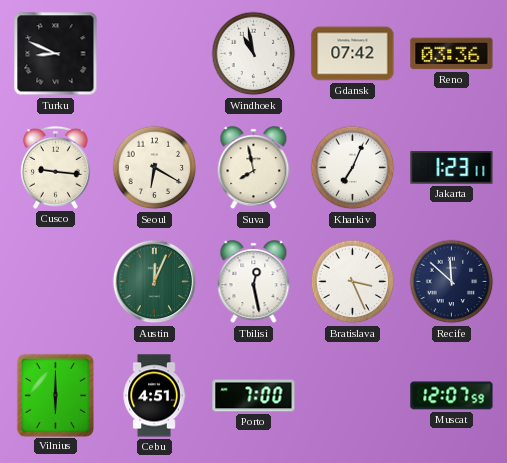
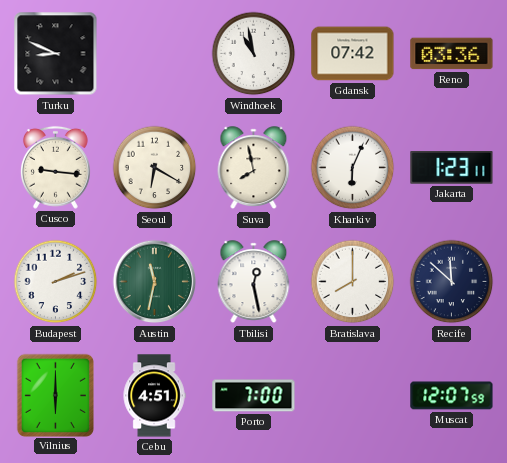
Kharkiv: 7:04 -> 6:04
Budapest: none -> 2:12
Austin: 12:04 -> 11:32
Bratislava: 3:26 -> 8:00
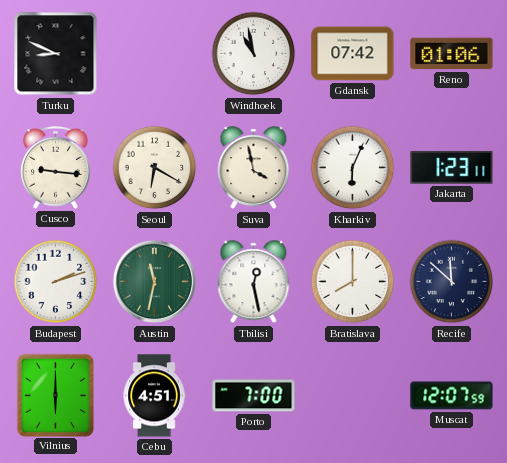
Reno: 03:36 -> 01:06
Suva: 7:58 -> 3:58
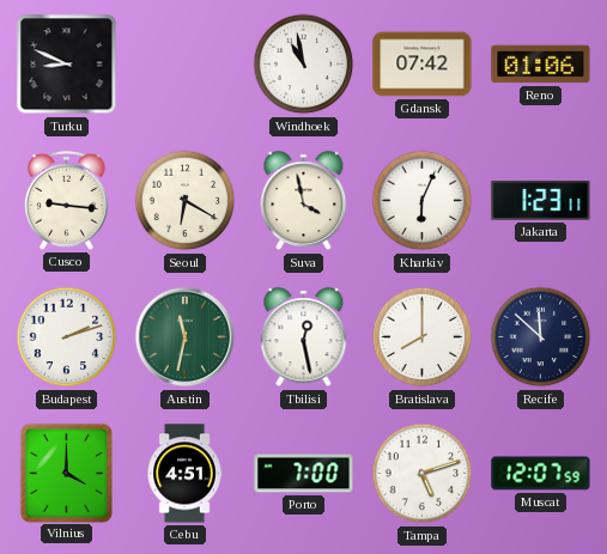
Vilnius: 6:00 -> 4:00
Tampa: none -> 5:12
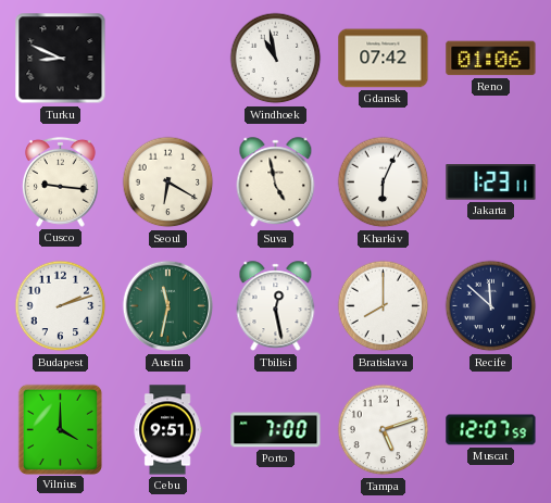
Suva: 3:58 -> 4:58
Cebu: 4:51 -> 9:51
